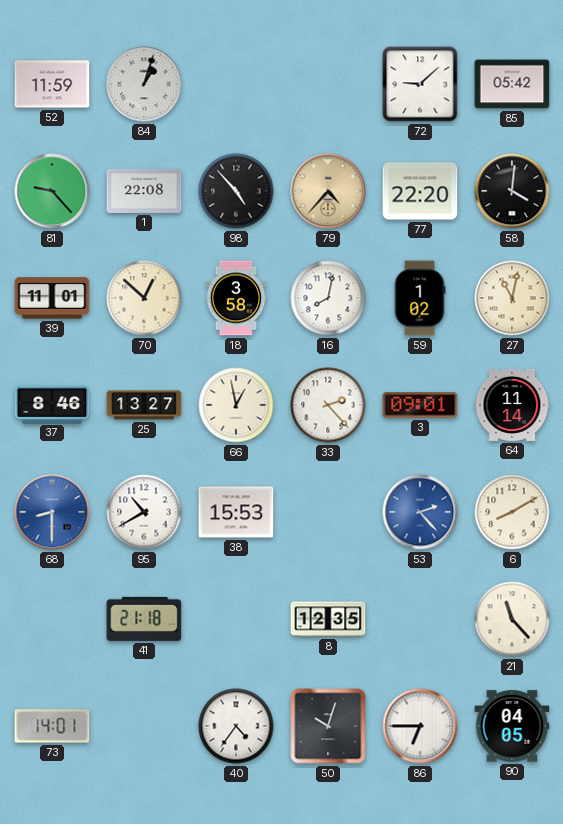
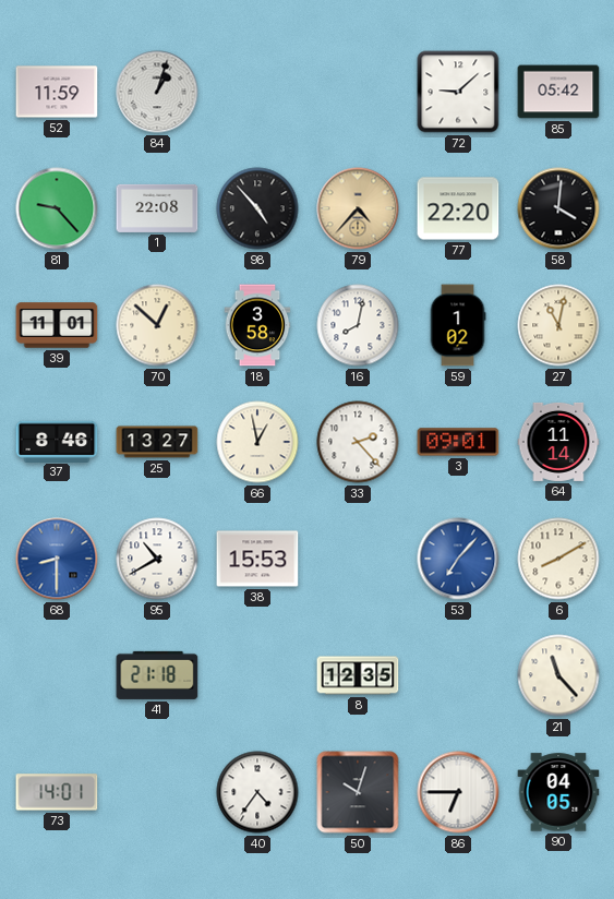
53: 2:23 -> 7:07
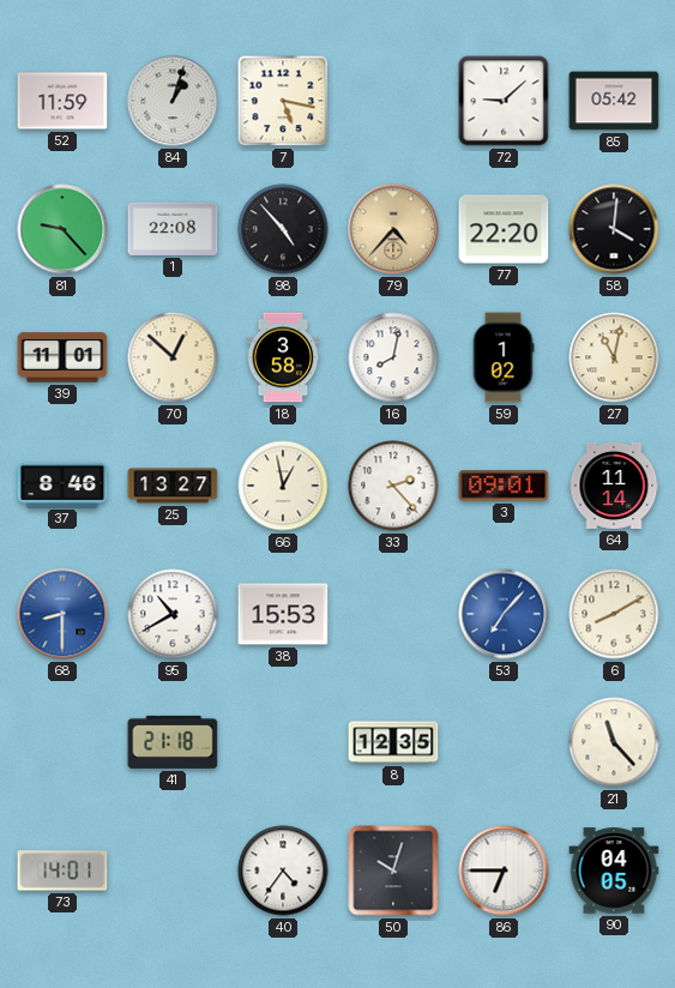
7: none -> 5:17
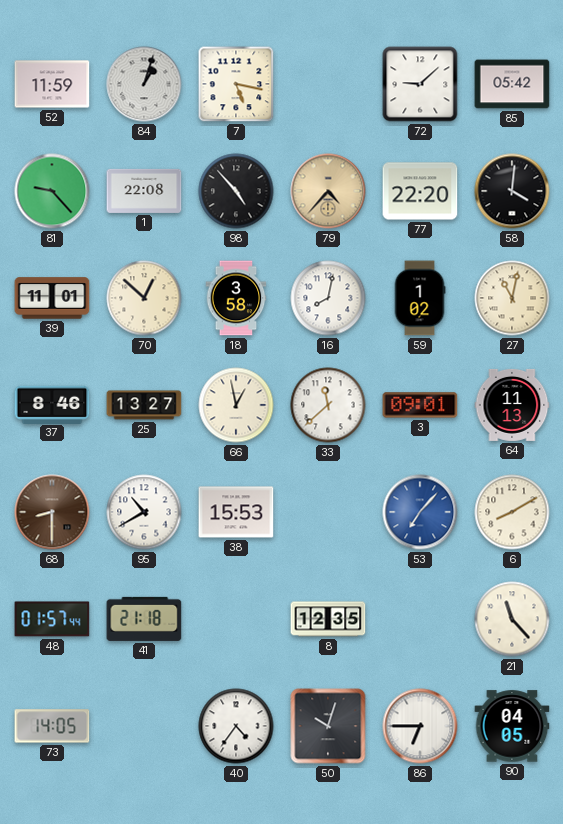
33: 2:23 -> 11:38
64: 11:14 -> 11:13
68 dial: blue -> brown
48: none -> 01:57
73: 14:01 -> 14:05
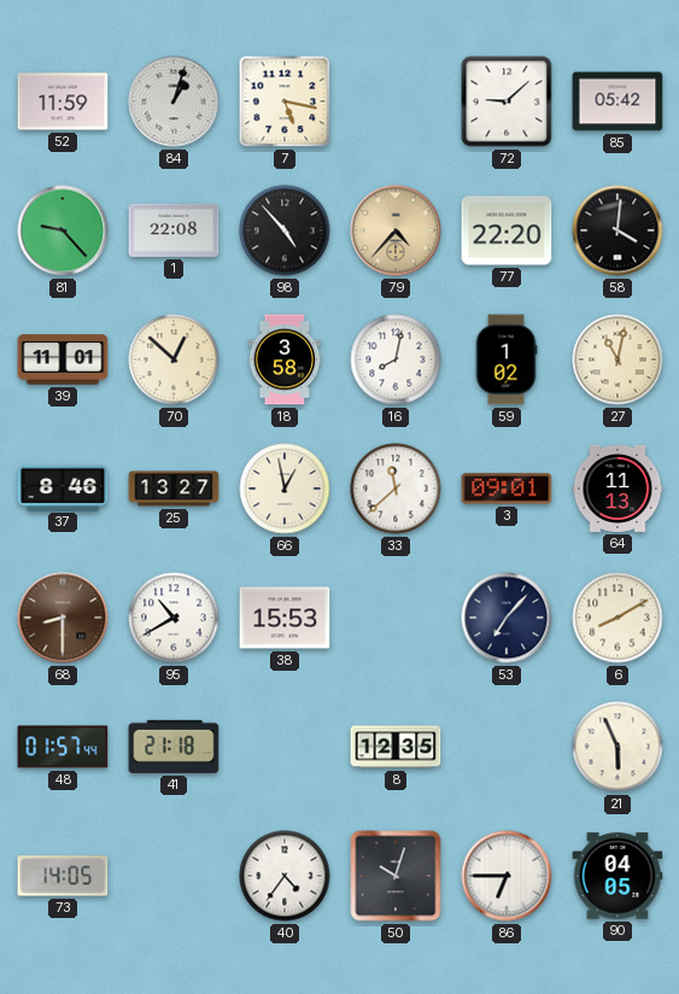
53 dial: blue -> navy
21: 11:23 -> 5:56
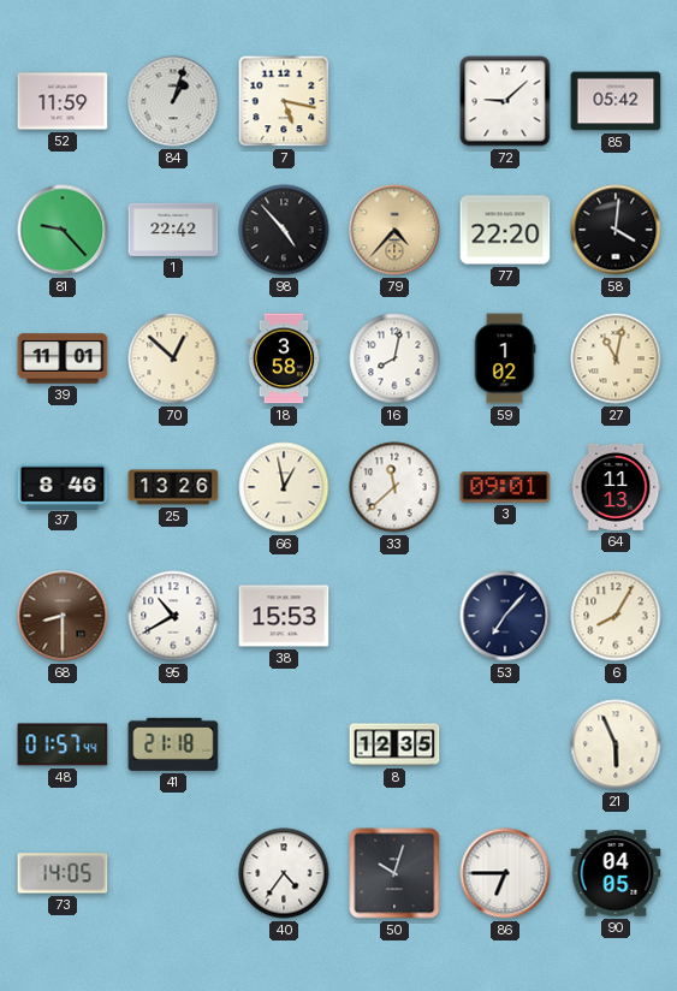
1: 22:08 -> 22:42
25: 13:27 -> 13:26
6: 8:10 -> 8:05
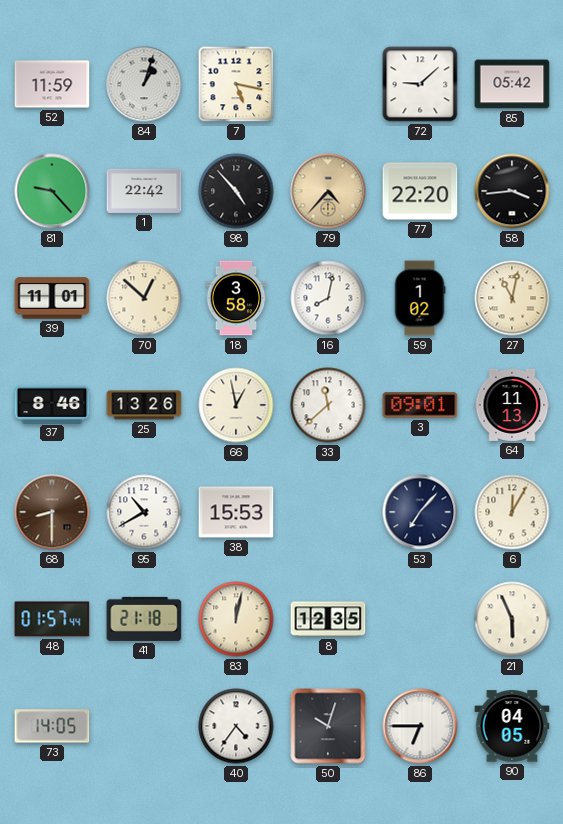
58: 4:01 -> 3:44
6: 8:05 -> 12:05
83: none -> 12:02
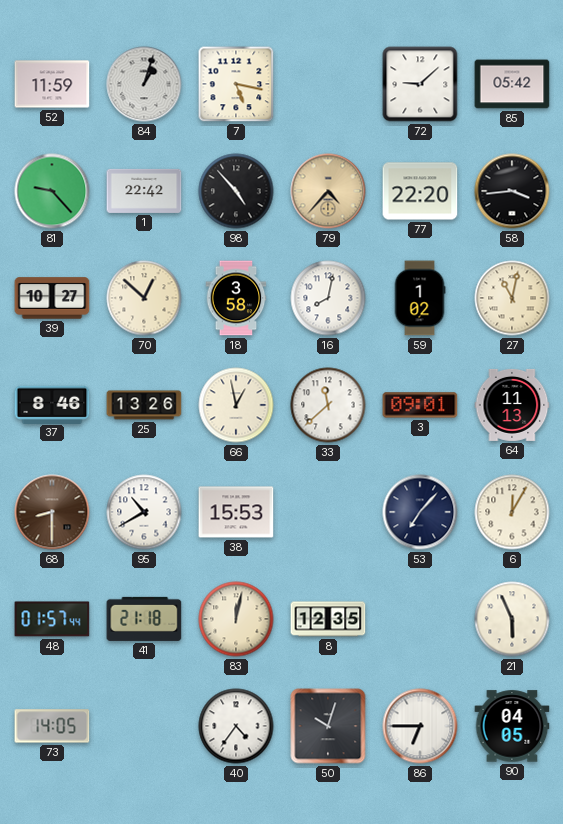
39: 11:01 -> 10:27
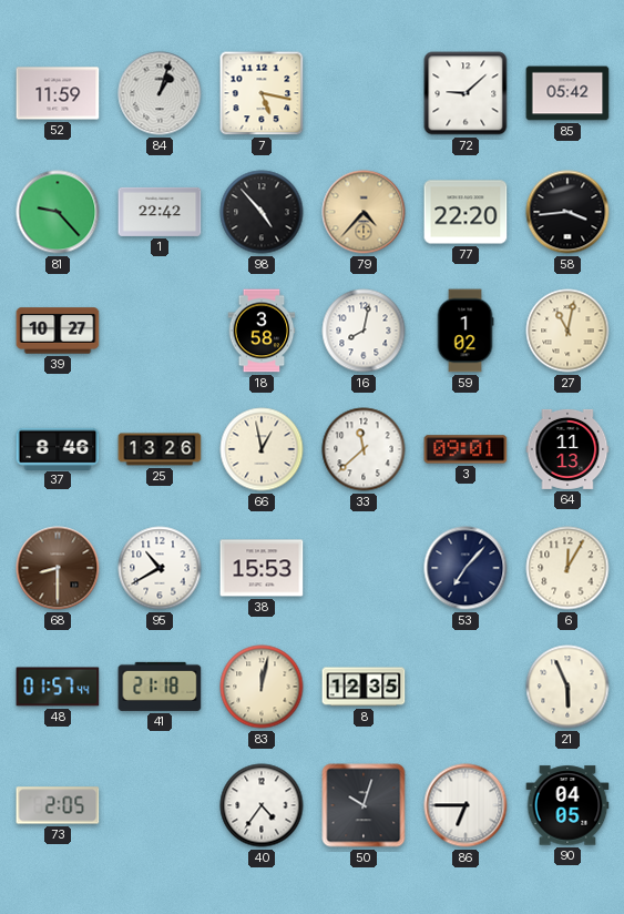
70: 12:52 -> none
73: 14:05 -> 2:05
